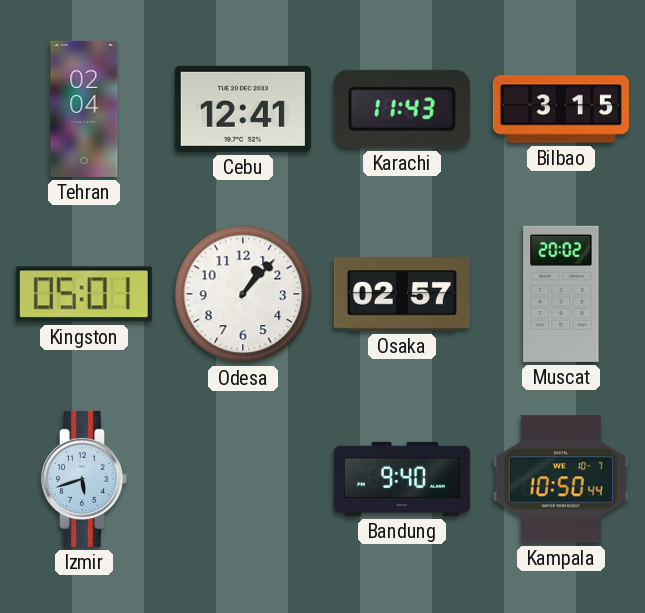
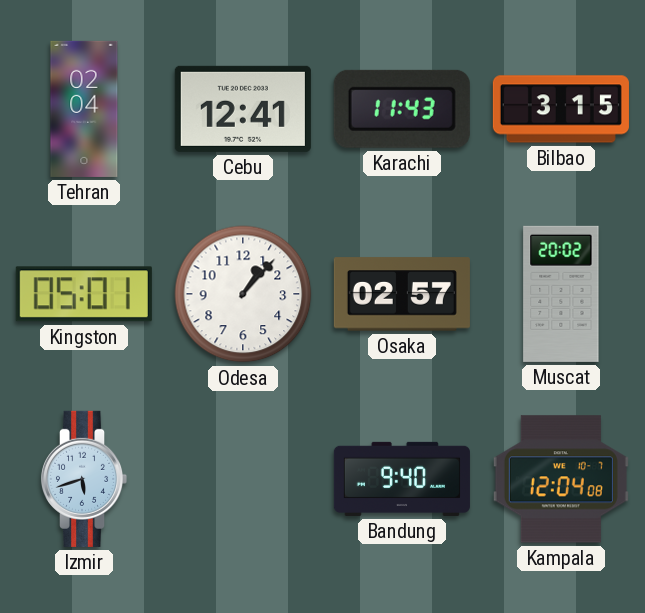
Kampala: 10:50 -> 12:04
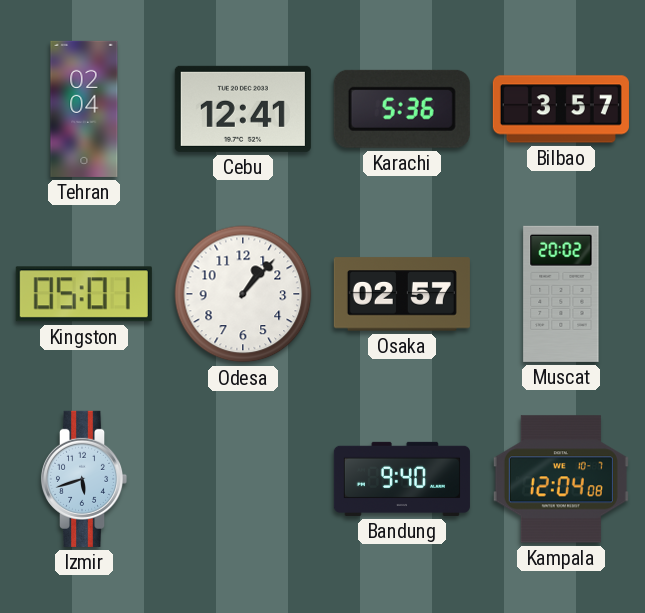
Karachi: 11:43 -> 5:36
Bilbao: 3:15 -> 3:57
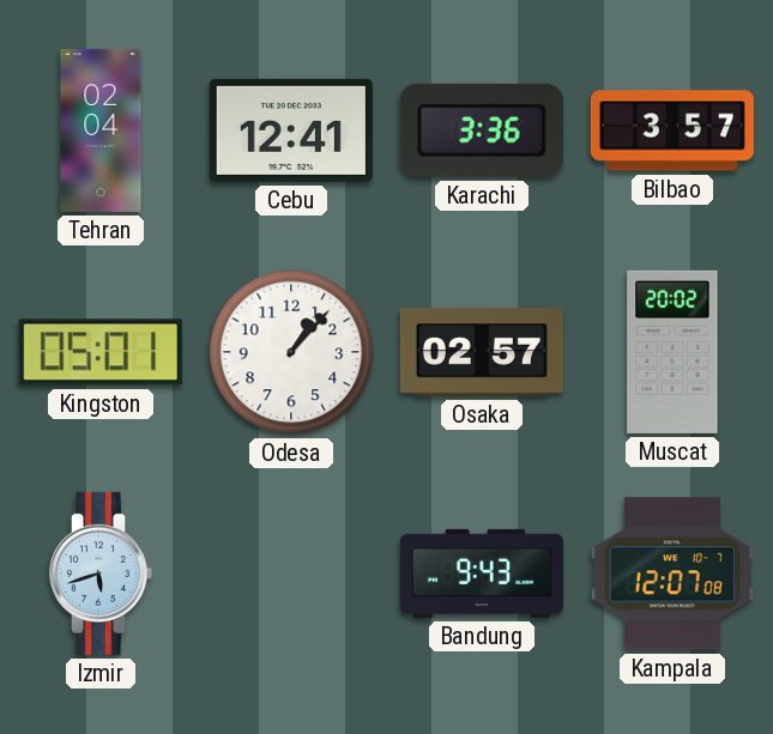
Karachi: 5:36 -> 3:36
Bandung: 9:40 -> 9:43
Kampala: 12:04 -> 12:07
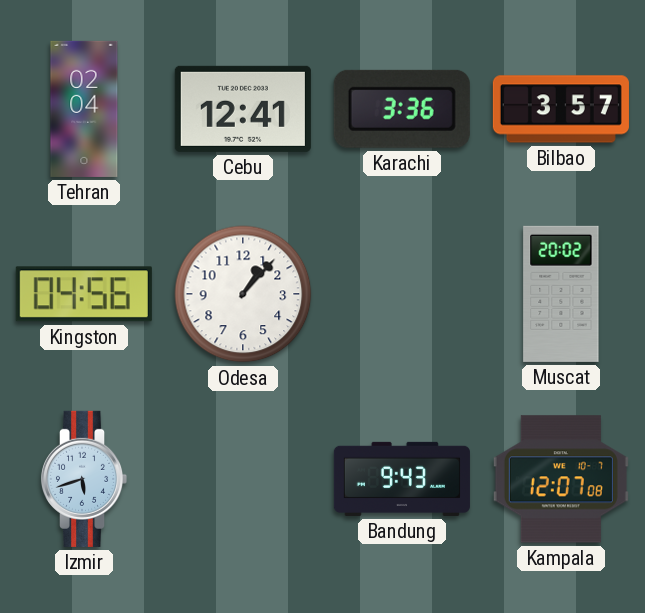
Kingston: 05:01 -> 04:56
Osaka: 02:57 -> none
